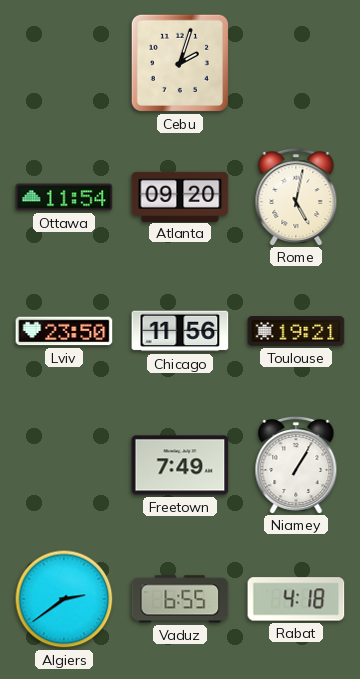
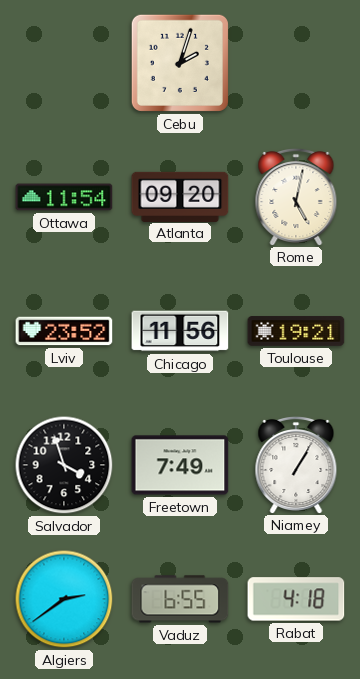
Lviv: 23:50 -> 23:52
Salvador: none -> 3:57
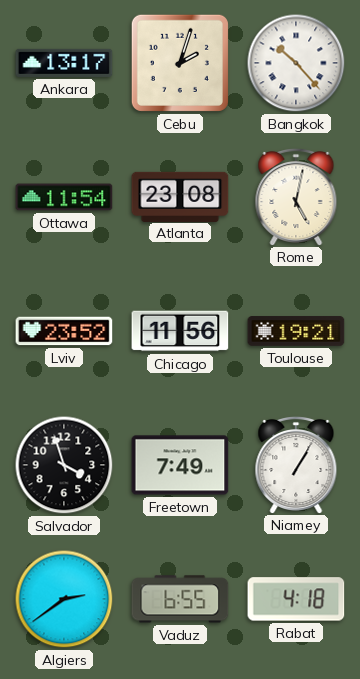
Ankara: none -> 13:17
Bangkok: none -> 10:23
Atlanta: 09:20 -> 23:08
